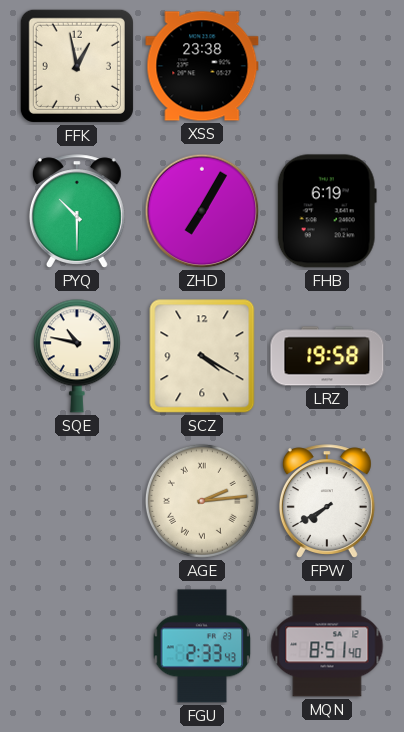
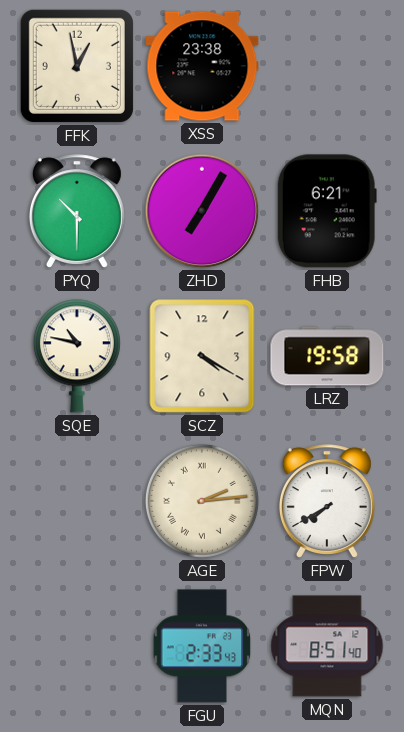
FHB: 6:19 -> 6:21
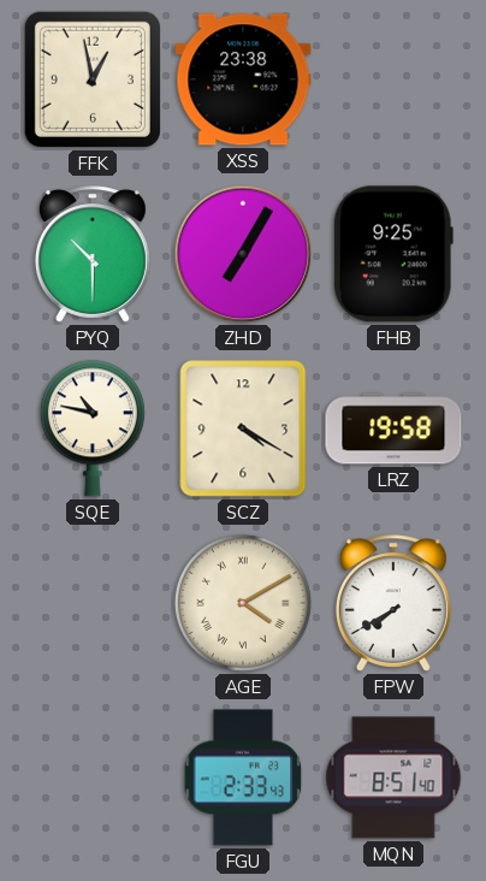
FHB: 6:21 -> 9:25
AGE: 2:14 -> 4:10
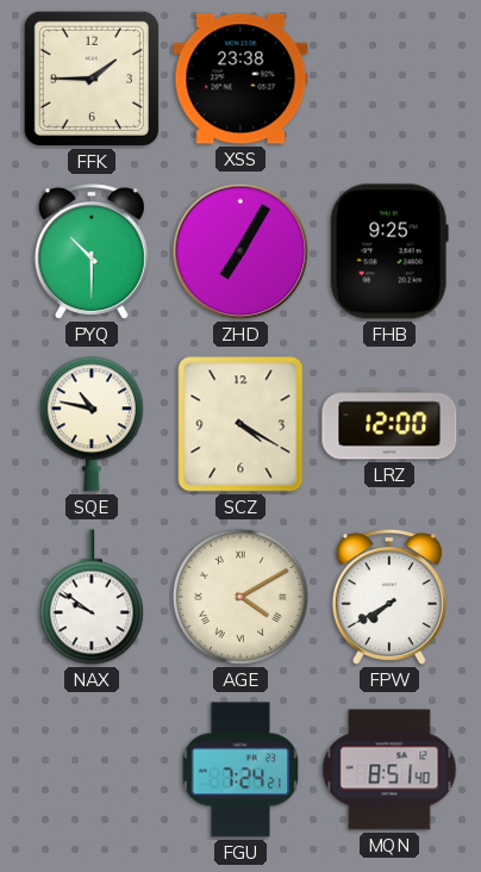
FFK: 12:58 -> 1:45
LRZ: 19:58 -> 12:00
NAX: none -> 9:51
FGU: 2:33 -> 7:24
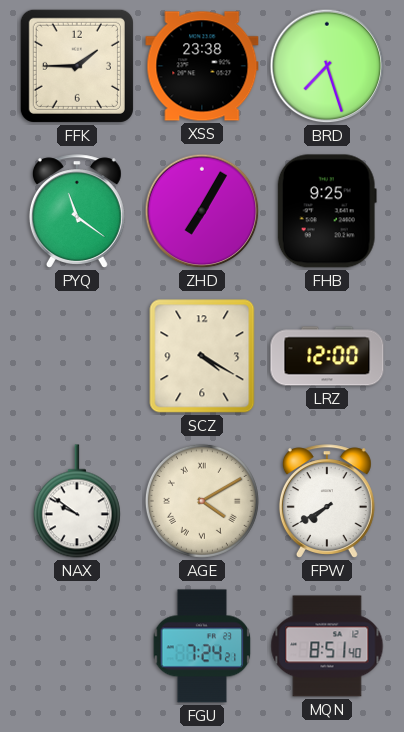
BRD: none -> 7:27
PYQ: 10:30 -> 11:21
SQE: 10:47 -> none
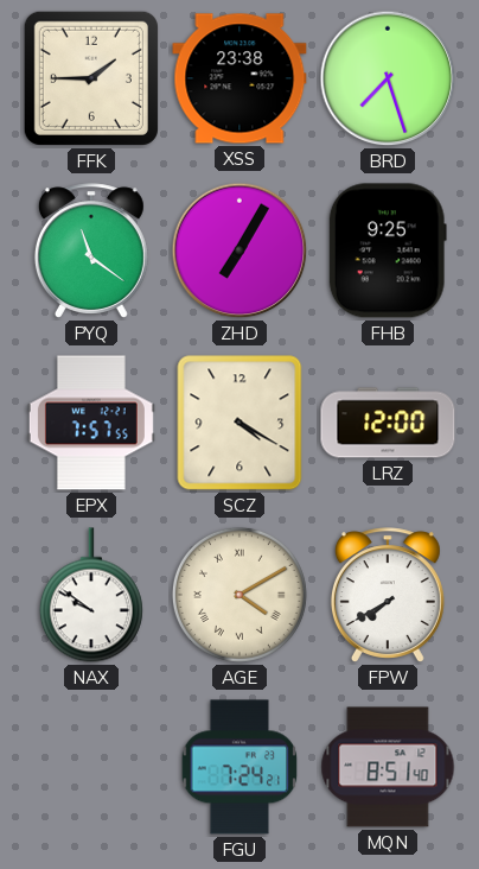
EPX: none -> 7:57
